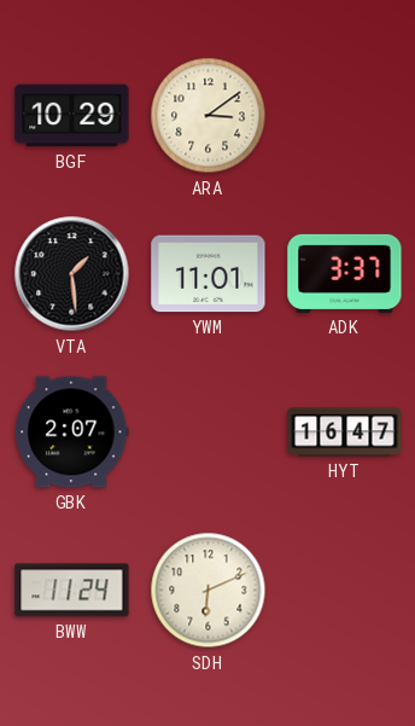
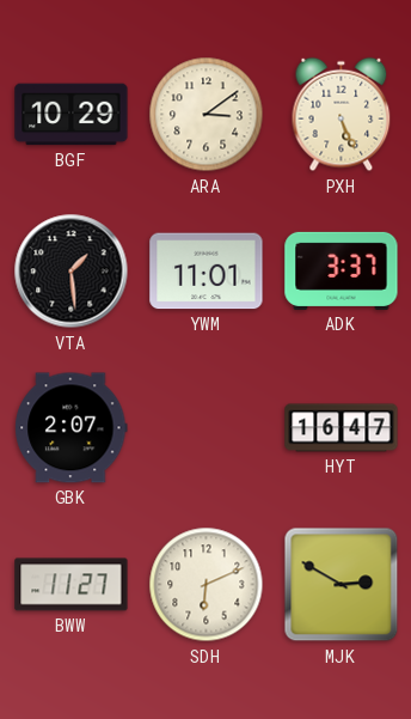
PXH: none -> 5:26
BWW: 11:24 -> 11:27
MJK: none -> 2:50
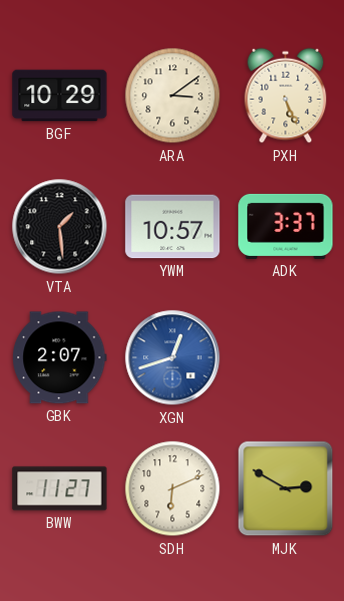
YWM: 11:01 -> 10:57
XGN: none -> 12:42
HYT: 16:47 -> none
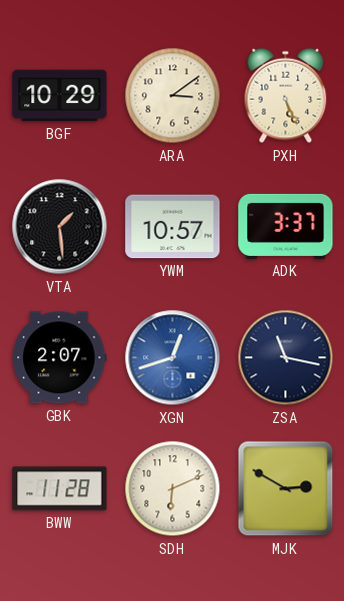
ZSA: none -> 11:17
BWW: 11:27 -> 11:28
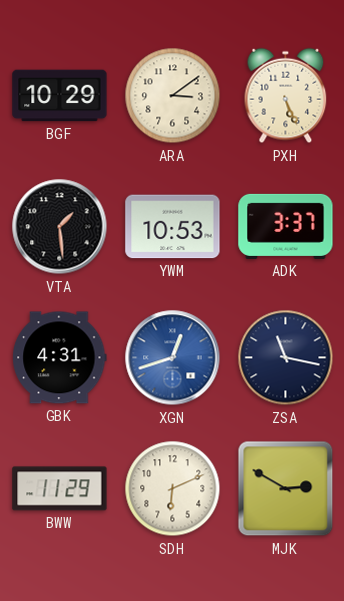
YWM: 10:57 -> 10:53
GBK: 2:07 -> 4:31
BWW: 11:28 -> 11:29
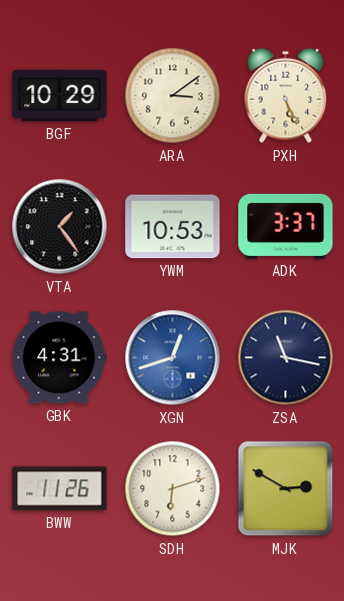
VTA: 1:29 -> 1:24
BWW: 11:29 -> 11:26
SDH: 6:11 -> 6:12
